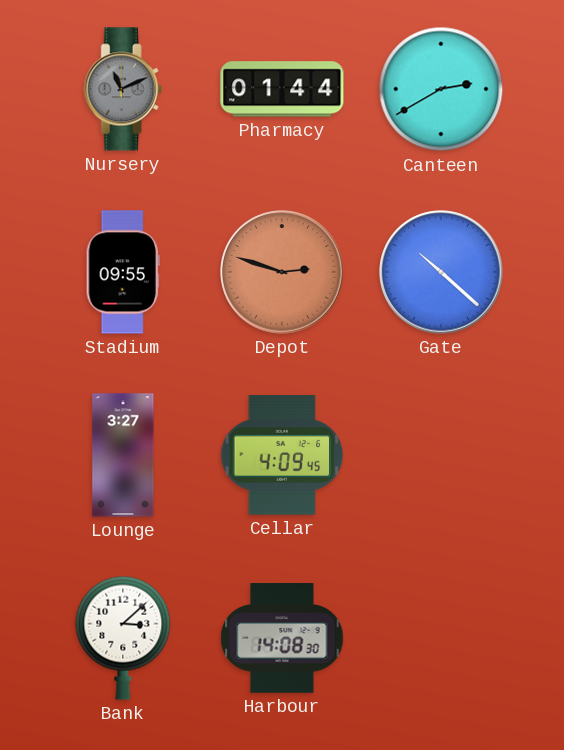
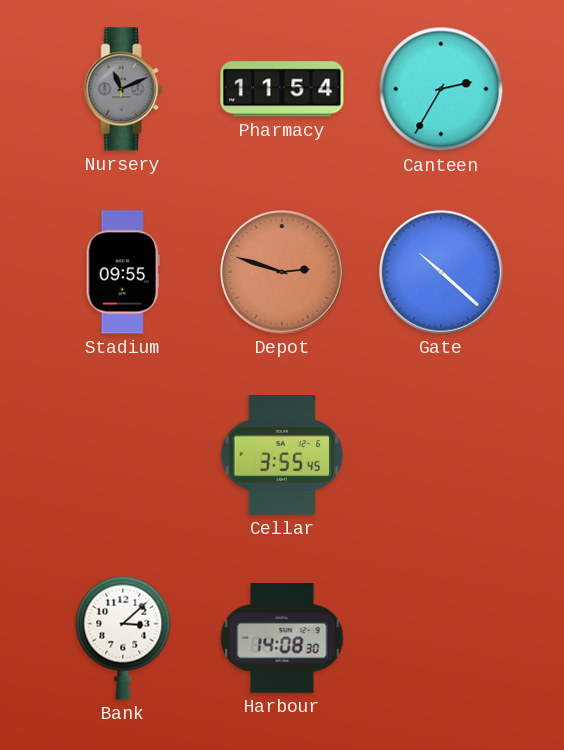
Pharmacy: 01:44 -> 11:54
Canteen: 2:40 -> 2:35
Lounge: 3:27 -> none
Cellar: 4:09 -> 3:55
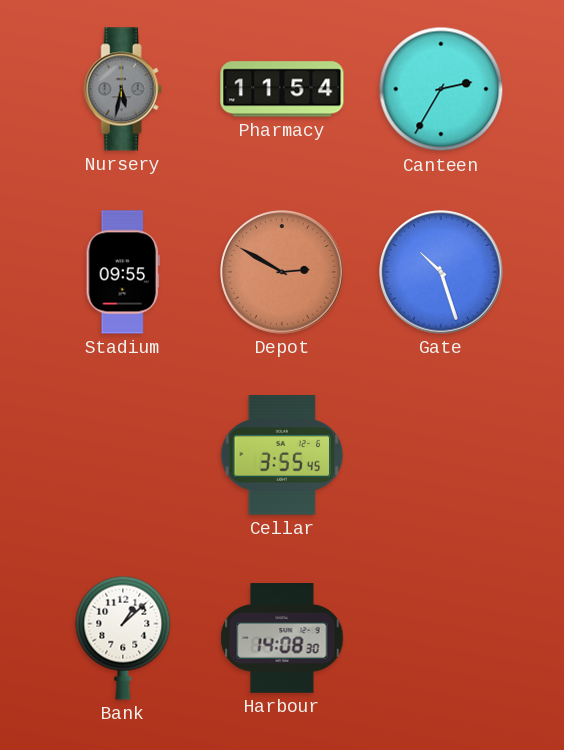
Nursery: 11:11 -> 5:32
Depot: 2:48 -> 2:50
Gate: 10:22 -> 10:27
Bank: 3:08 -> 1:08
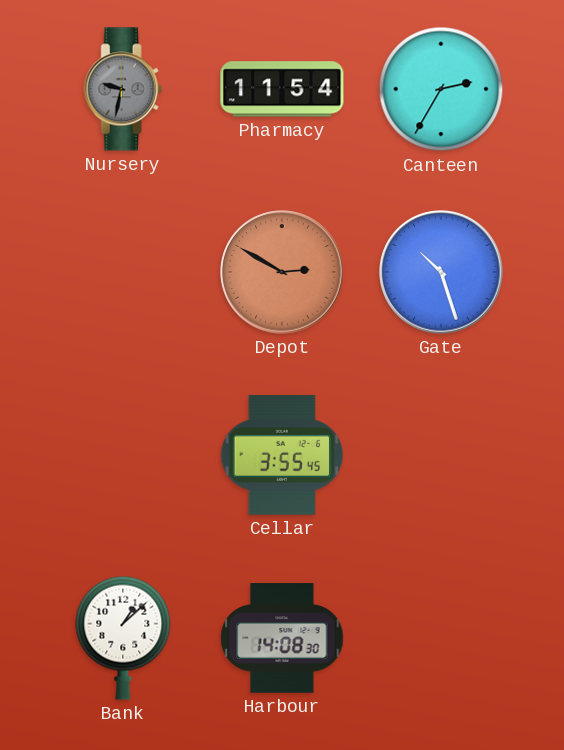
Nursery: 5:32 -> 9:32
Stadium: 09:55 -> none
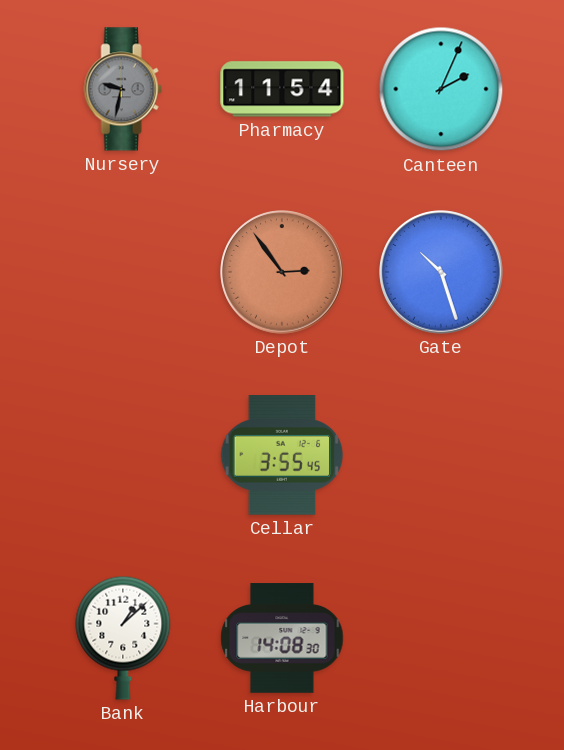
Canteen: 2:35 -> 2:04
Depot: 2:50 -> 2:54
